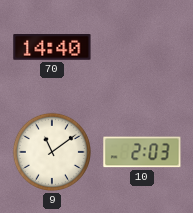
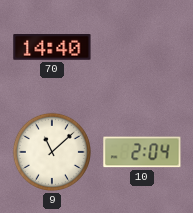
9: 11:09 -> 11:08
10: 2:03 -> 2:04
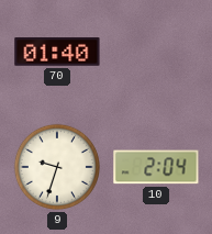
70: 14:40 -> 01:40
9: 11:08 -> 9:33
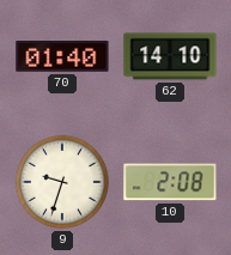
62: none -> 14:10
10: 2:04 -> 2:08
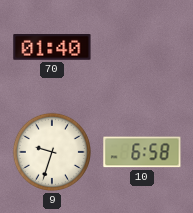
62: 14:10 -> none
10: 2:08 -> 6:58
